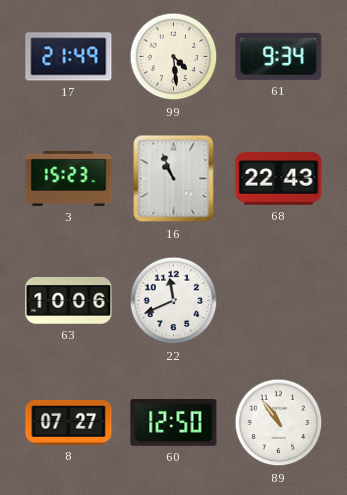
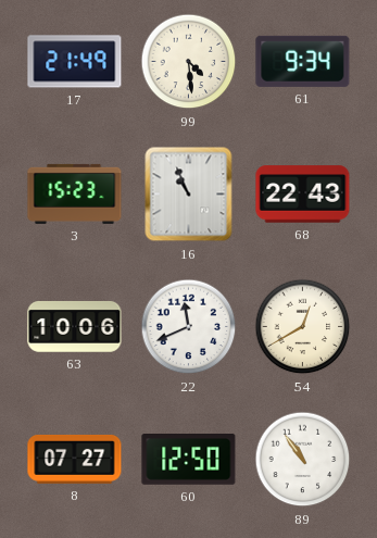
54: none -> 12:40
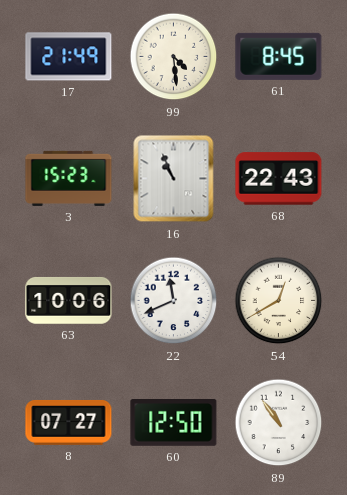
61: 9:34 -> 8:45
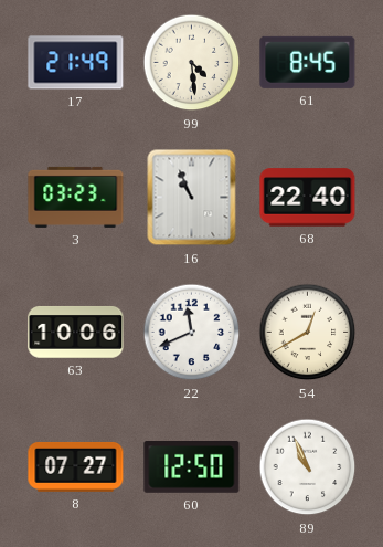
3: 15:23 -> 03:23
68: 22:43 -> 22:40
89: 10:54 -> 10:56
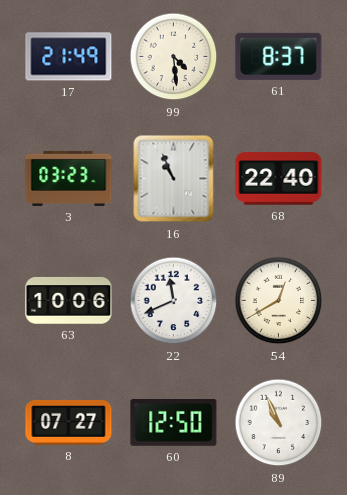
61: 8:45 -> 8:37
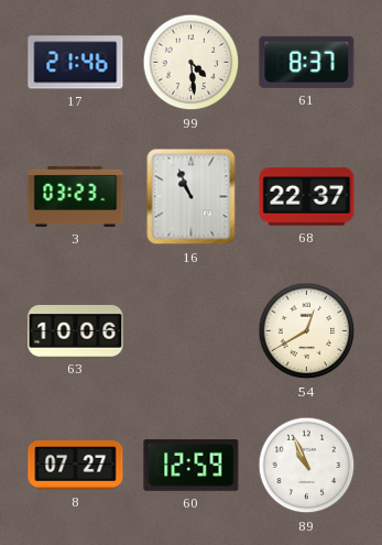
17: 21:49 -> 21:46
68: 22:40 -> 22:37
22: 11:41 -> none
60: 12:50 -> 12:59
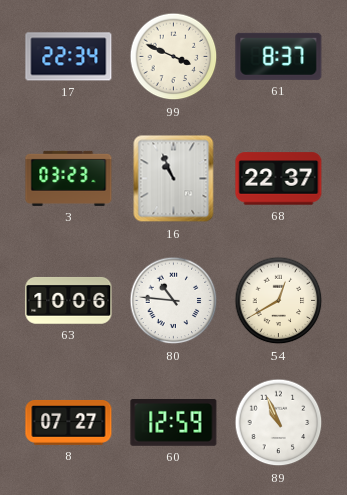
17: 21:46 -> 22:34
99: 4:29 -> 3:49
80: none -> 10:46
